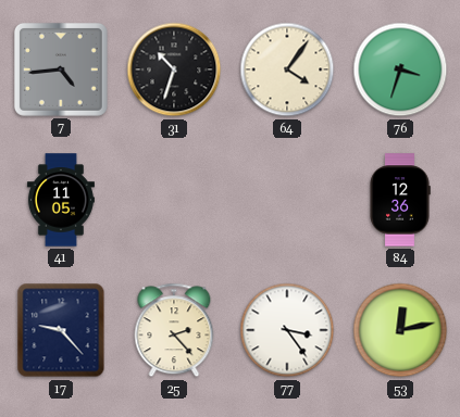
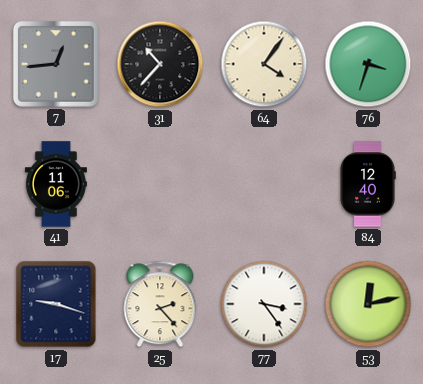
7: 4:44 -> 12:44
31: 10:33 -> 10:37
41: 11:05 -> 11:06
84: 12:36 -> 12:40
17: 9:23 -> 9:18
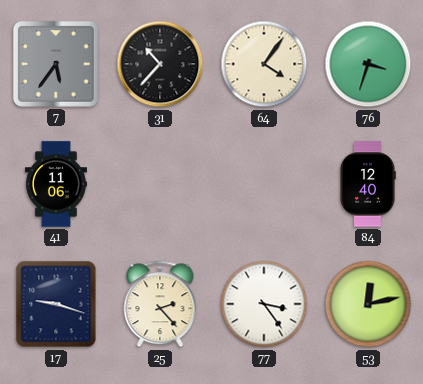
7: 12:44 -> 5:36
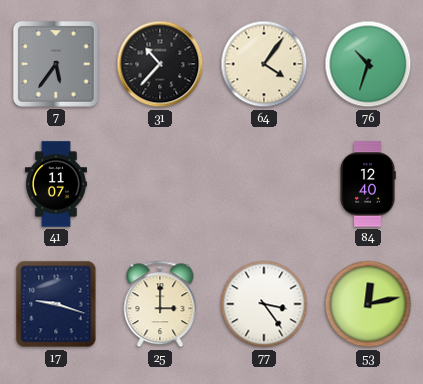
76: 3:33 -> 10:33
41: 11:06 -> 11:07
25: 2:23 -> 3:00
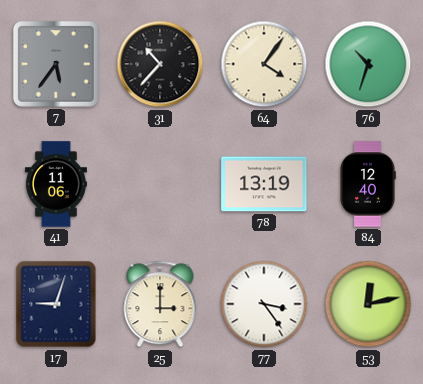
41: 11:07 -> 11:06
78: none -> 13:19
17: 9:18 -> 9:03
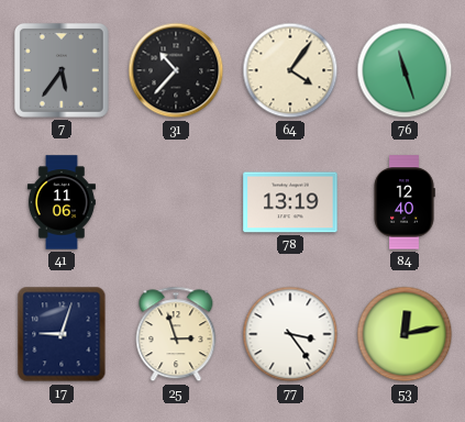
76: 10:33 -> 11:27
25: 3:00 -> 2:57
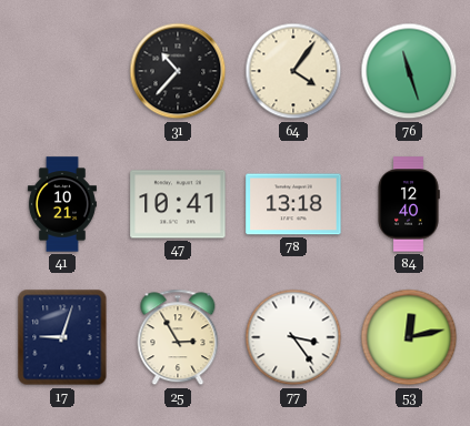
7: 5:36 -> none
41: 11:06 -> 10:21
47: none -> 10:41
78: 13:19 -> 13:18
25: 2:57 -> 2:55
